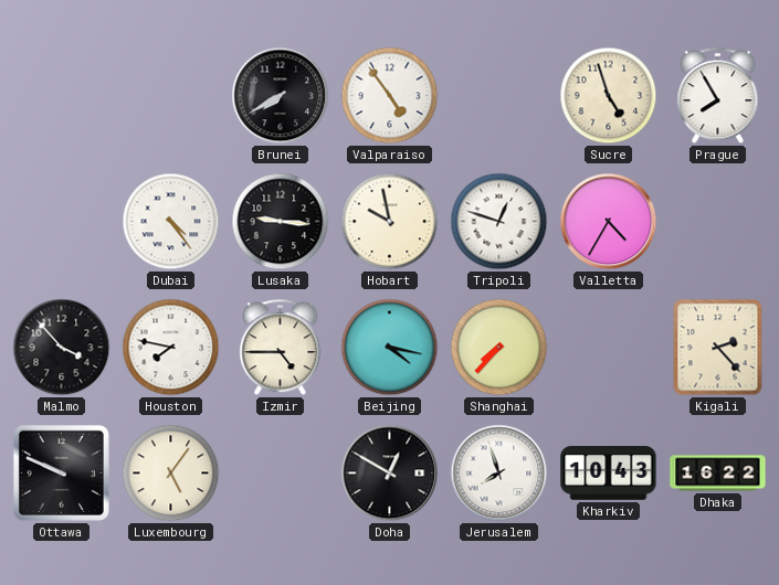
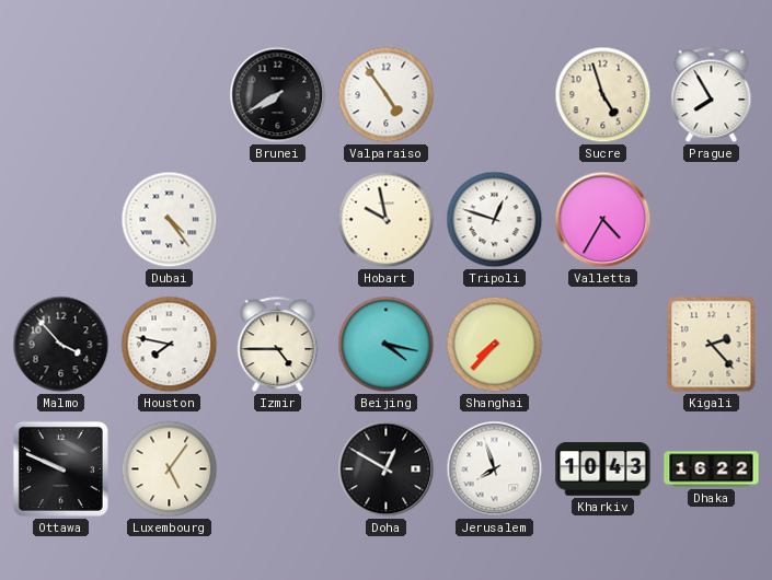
Lusaka: 9:16 -> none
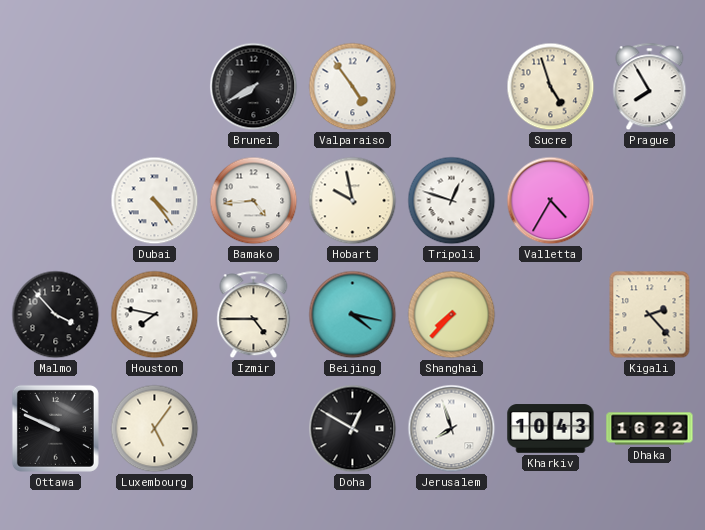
Bamako: none -> 4:44
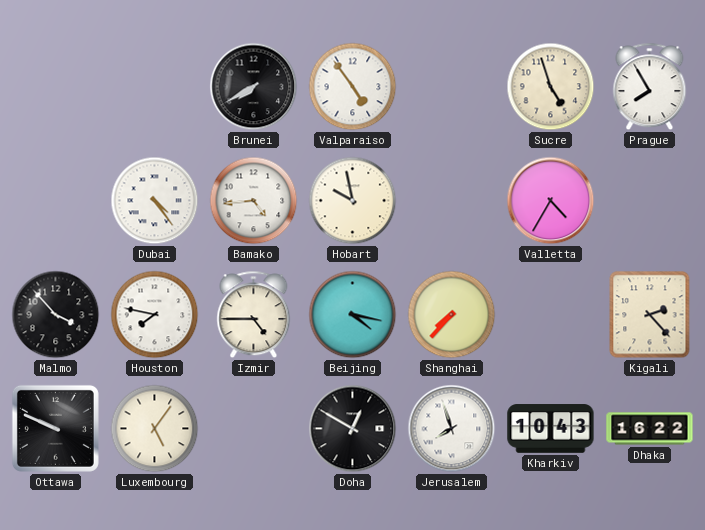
Tripoli: 12:48 -> none
